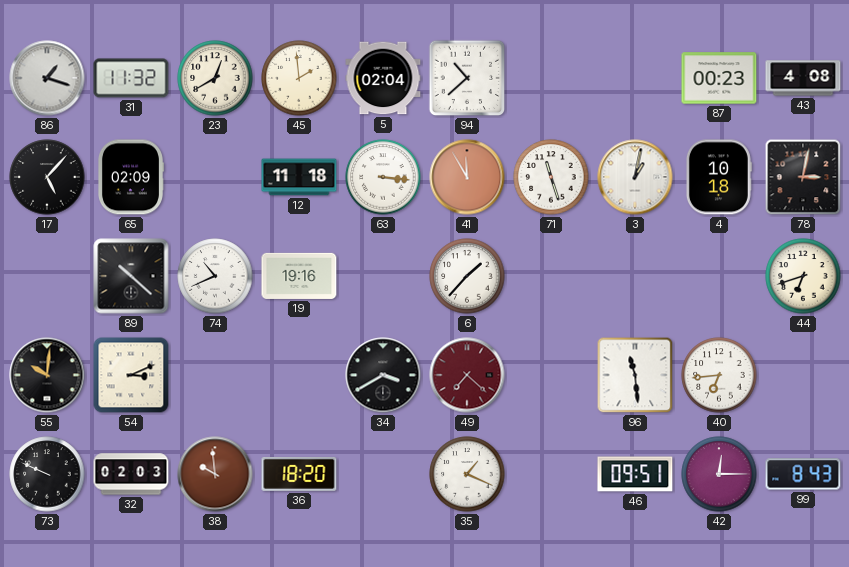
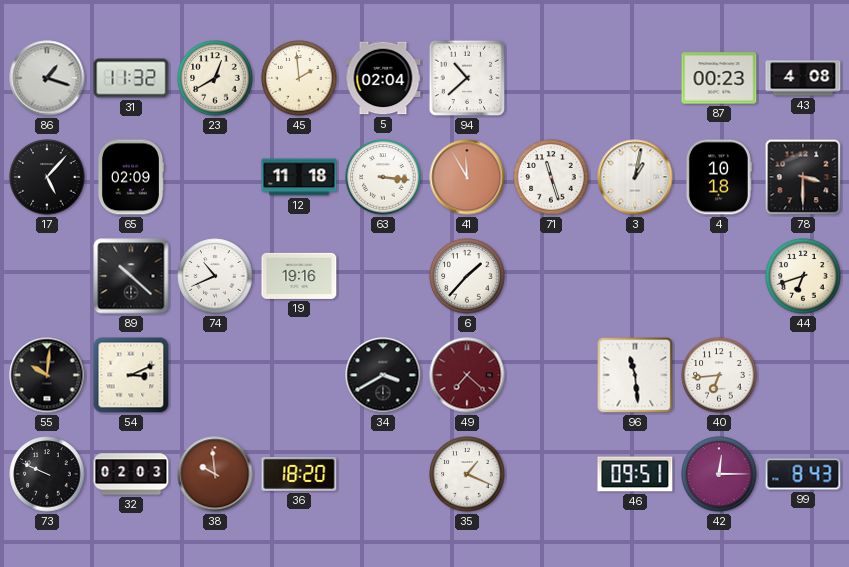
78: 3:02 -> 3:30
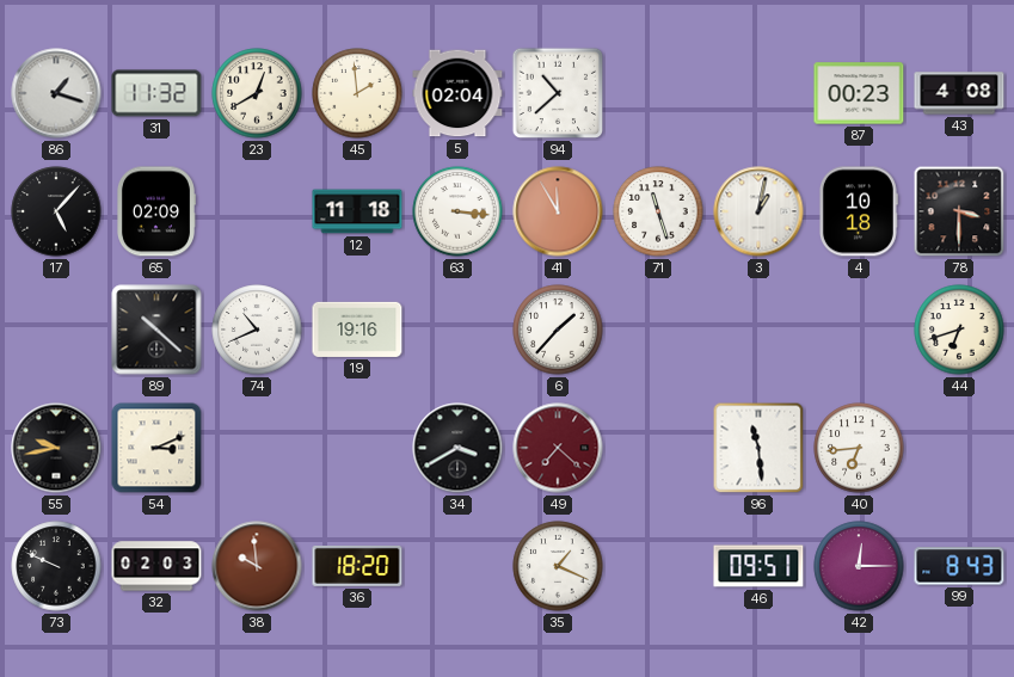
55: 10:01 -> 9:43
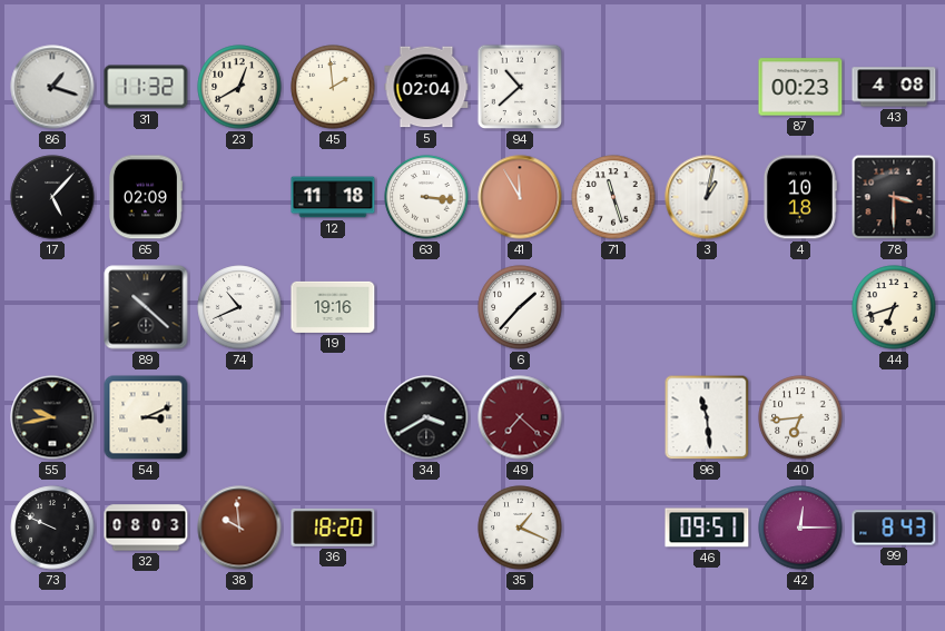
32: 02:03 -> 08:03
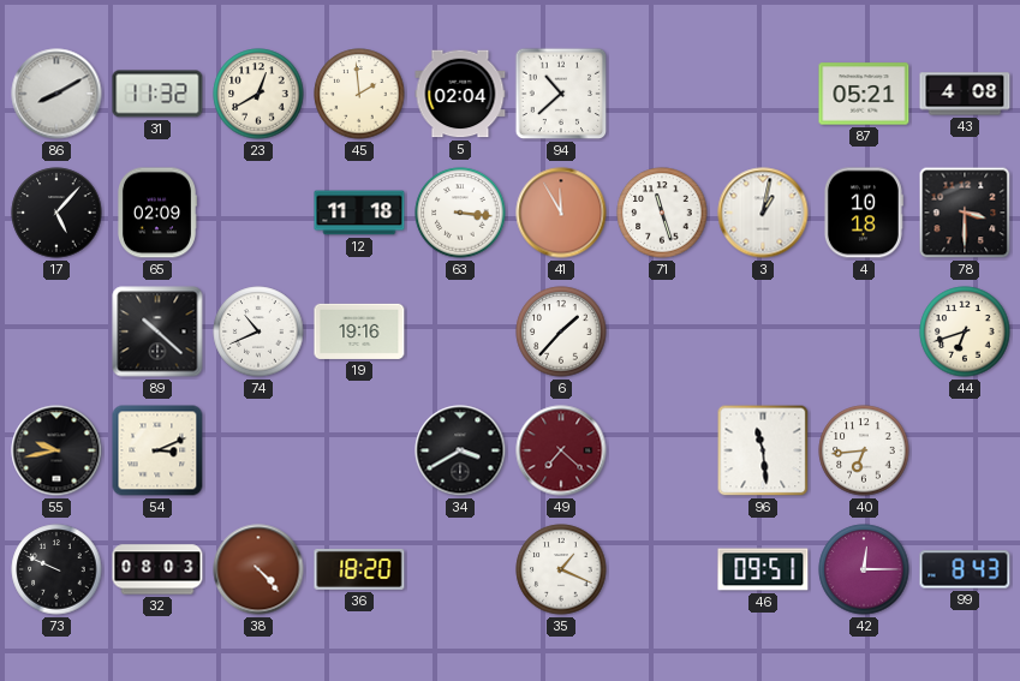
86: 1:18 -> 8:10
87: 00:23 -> 05:21
38: 9:59 -> 4:23
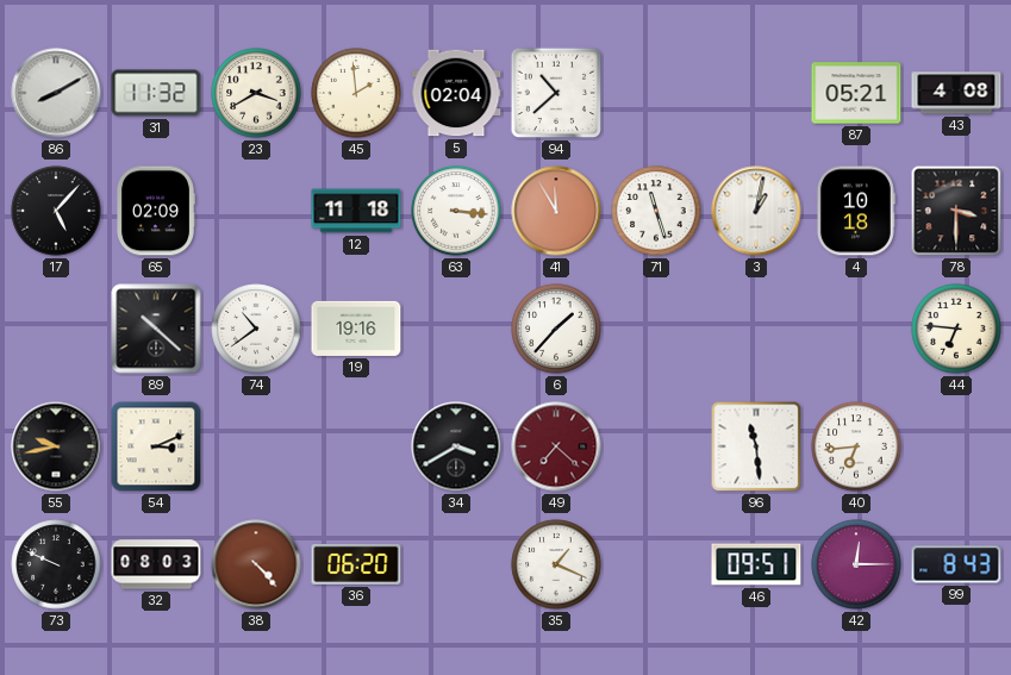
23: 12:40 -> 3:40
74: 10:41 -> 10:39
44: 6:42 -> 6:46
36: 18:20 -> 06:20
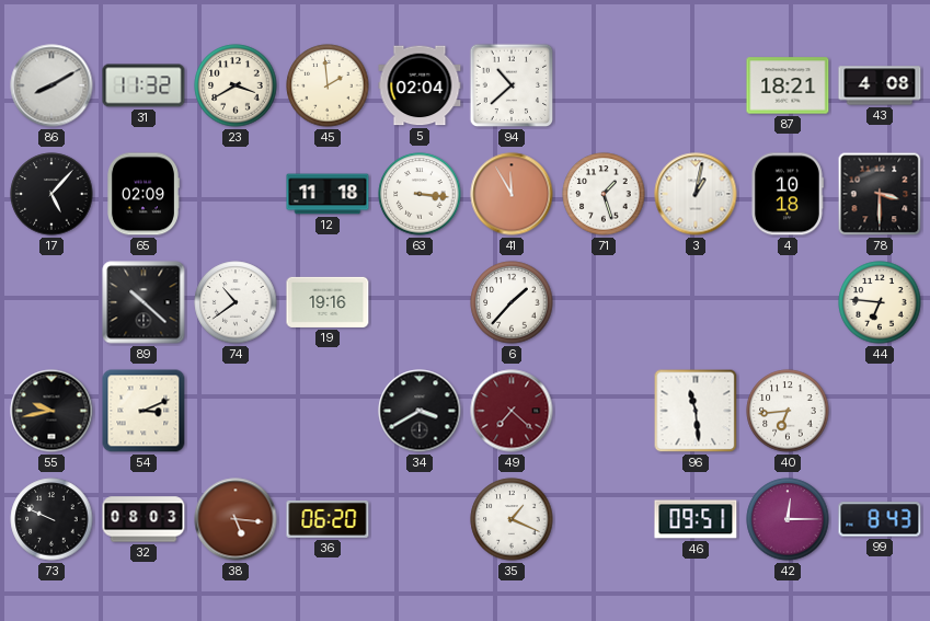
87: 05:21 -> 18:21
71: 11:27 -> 1:27
38: 4:23 -> 5:16
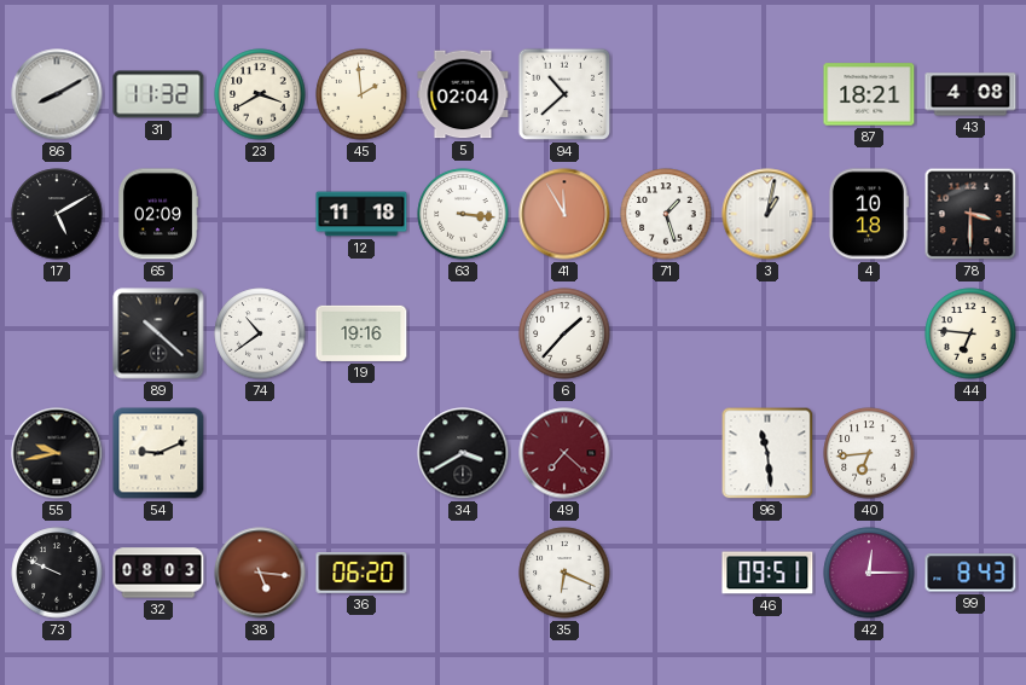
17: 5:07 -> 5:10
54: 3:11 -> 9:11
35: 1:19 -> 6:19
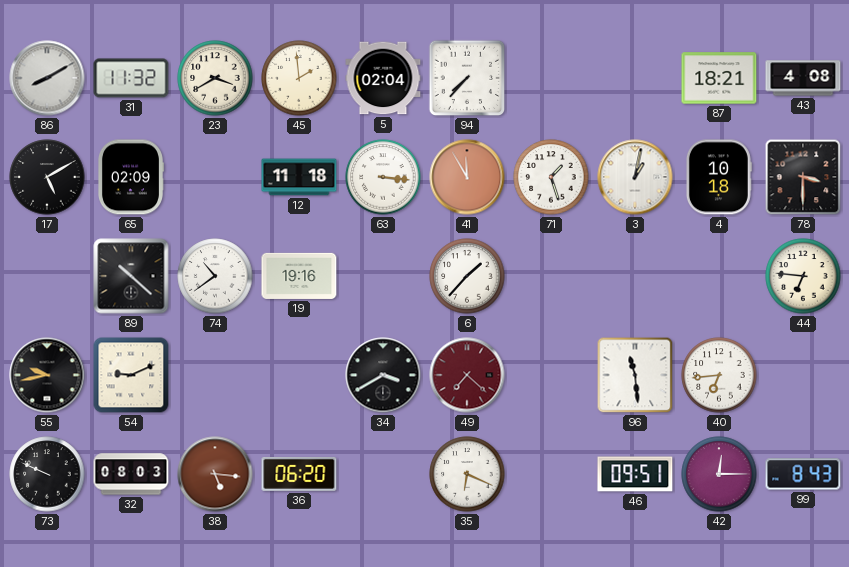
94: 10:38 -> 7:37
